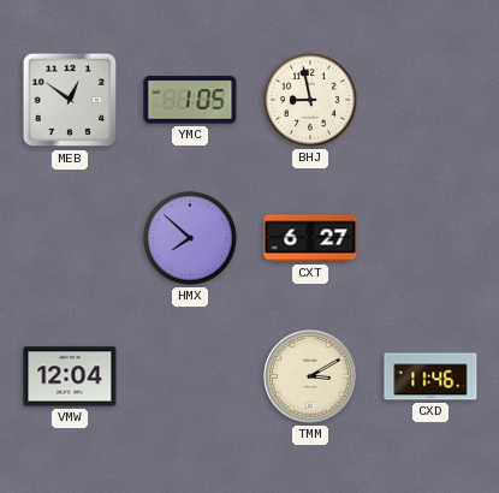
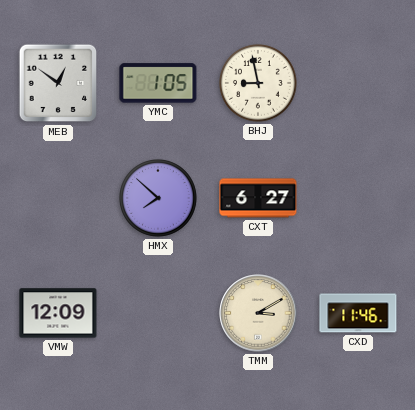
VMW: 12:04 -> 12:09
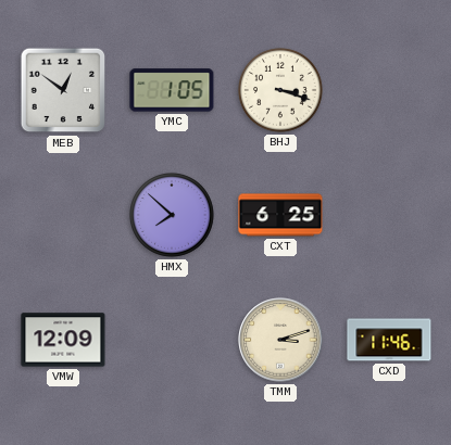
BHJ: 8:58 -> 3:18
CXT: 6:27 -> 6:25
TMM: 3:10 -> 3:12
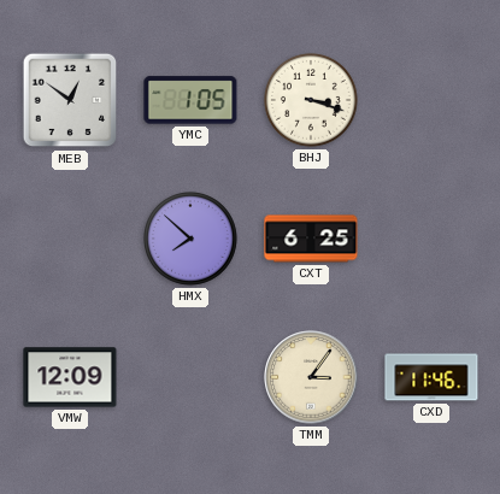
TMM: 3:12 -> 3:06
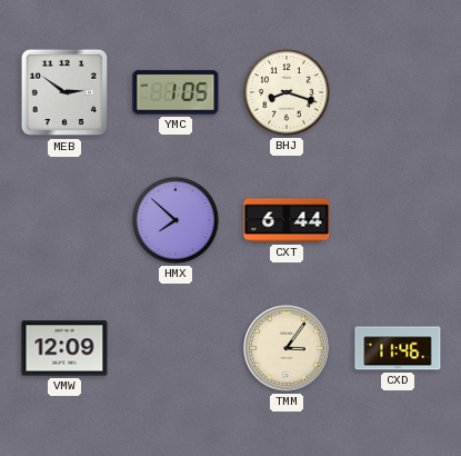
MEB: 12:51 -> 2:51
BHJ: 3:18 -> 8:18
CXT: 6:25 -> 6:44
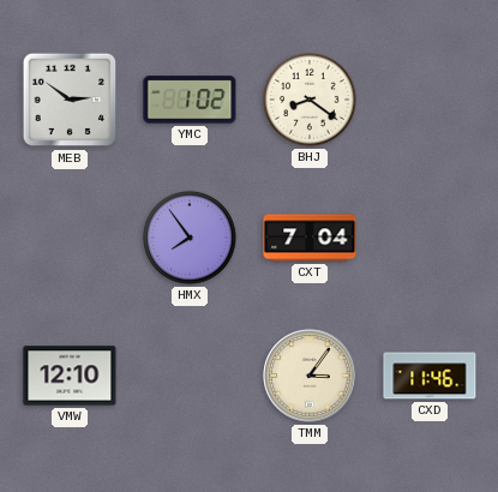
YMC: 1:05 -> 1:02
BHJ: 8:18 -> 8:21
HMX: 7:52 -> 7:54
CXT: 6:44 -> 7:04
VMW: 12:09 -> 12:10
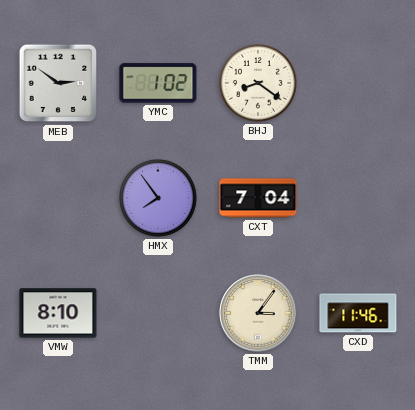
VMW: 12:10 -> 8:10
